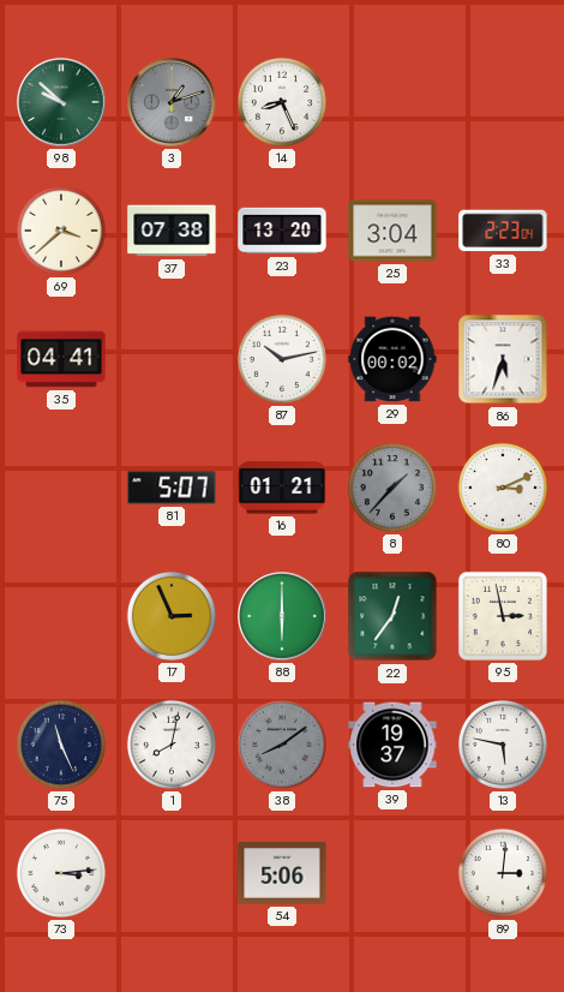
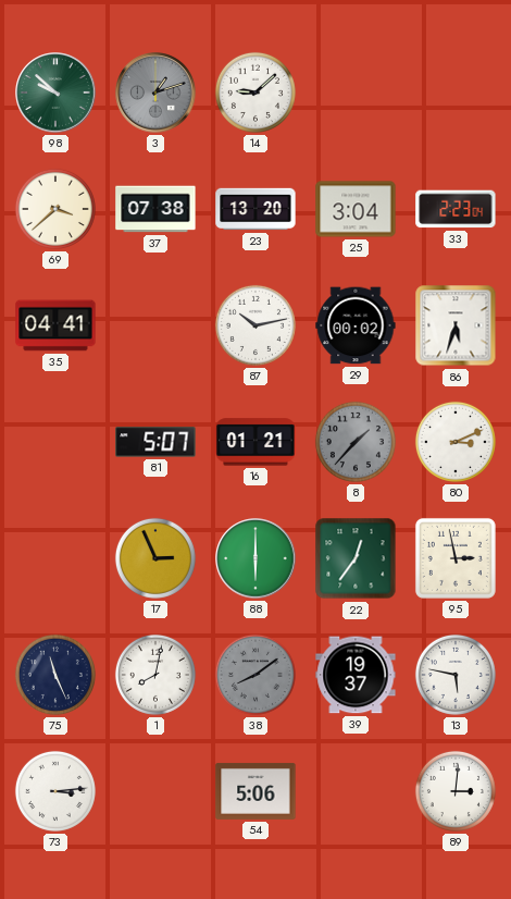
14: 8:26 -> 9:08
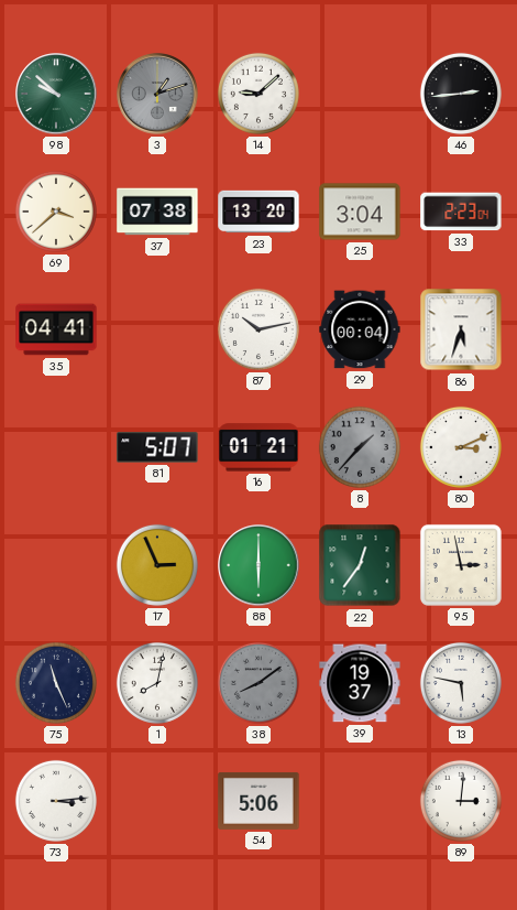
46: none -> 2:44
29: 00:02 -> 00:04
